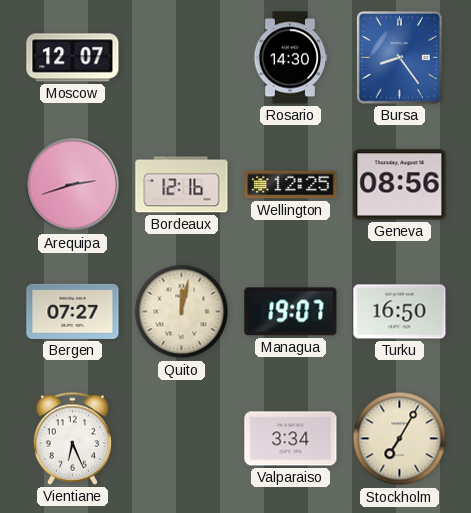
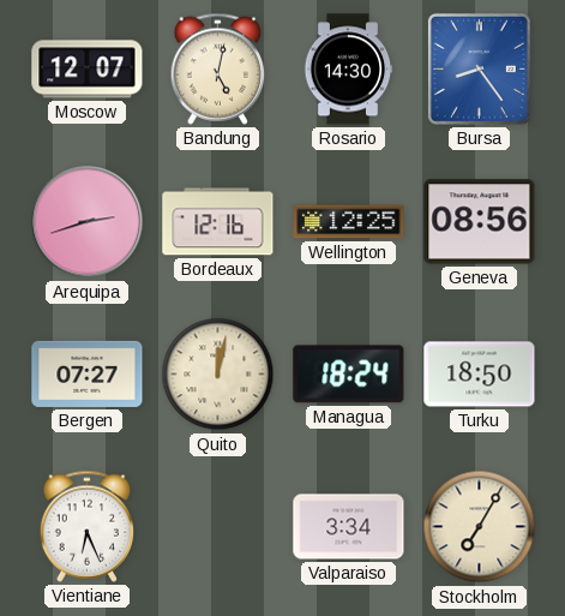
Bandung: none -> 5:02
Managua: 19:07 -> 18:24
Turku: 16:50 -> 18:50
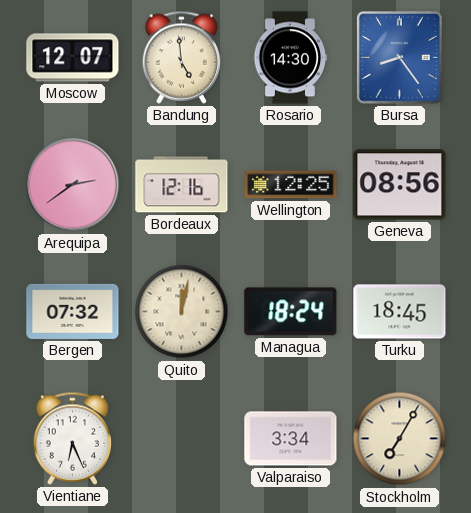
Bandung: 5:02 -> 4:59
Arequipa: 2:42 -> 2:39
Bergen: 07:27 -> 07:32
Turku: 18:50 -> 18:45
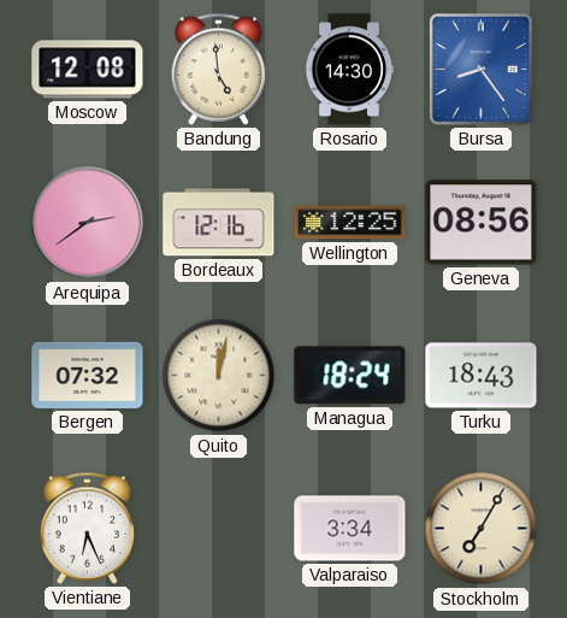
Moscow: 12:07 -> 12:08
Turku: 18:45 -> 18:43
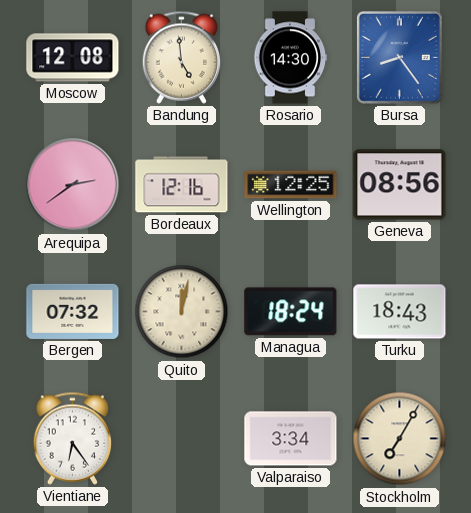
Vientiane: 6:26 -> 6:24
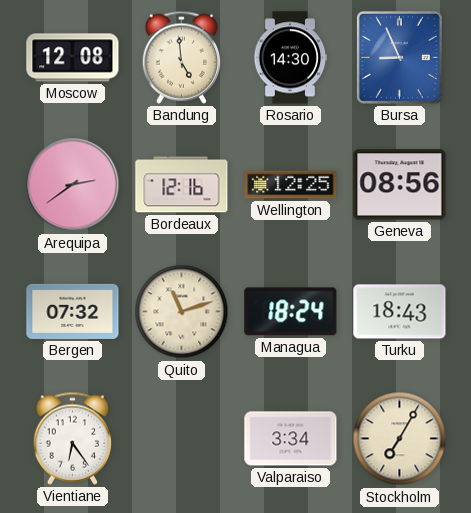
Bursa: 8:24 -> 8:56
Quito: 12:02 -> 11:12
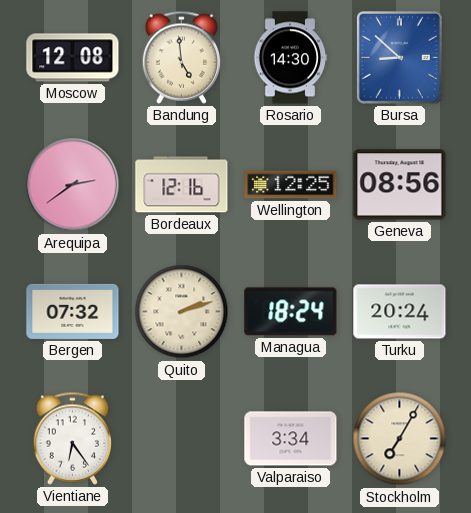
Bursa: 8:56 -> 8:52
Quito: 11:12 -> 2:12
Turku: 18:43 -> 20:24
